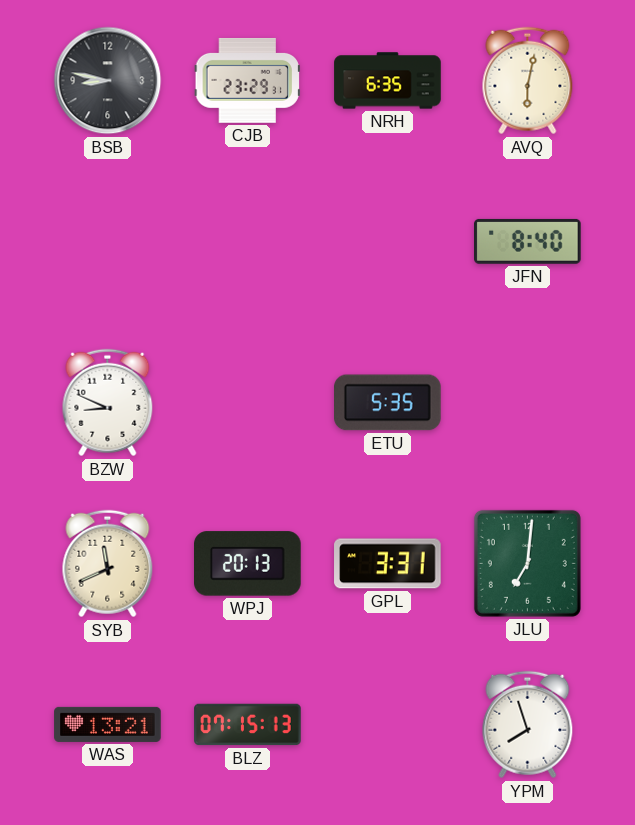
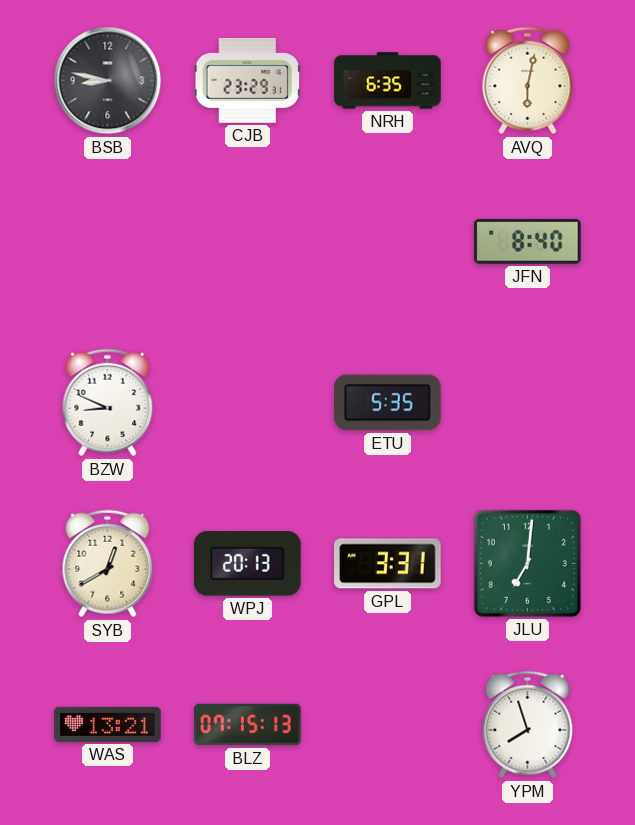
SYB: 11:41 -> 12:40
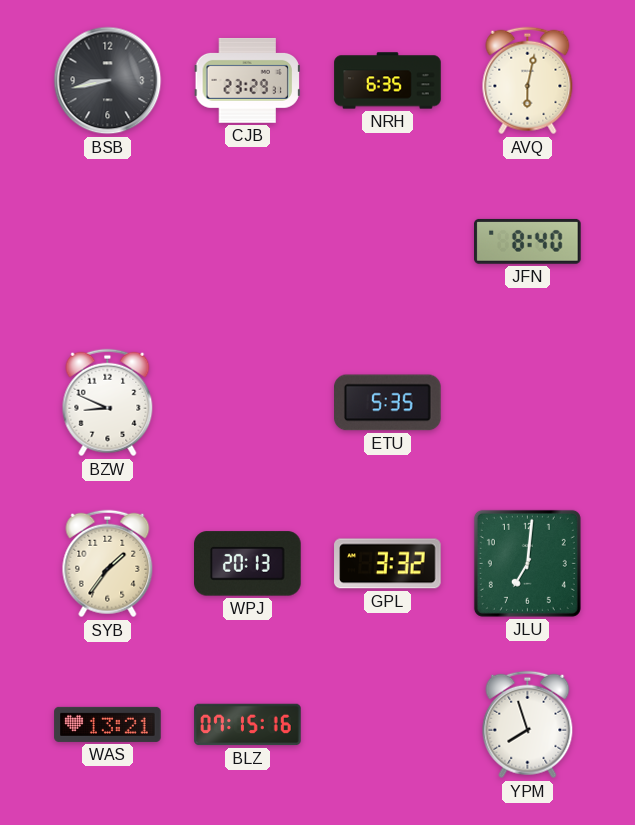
BSB: 8:47 -> 8:43
SYB: 12:40 -> 1:36
GPL: 3:31 -> 3:32
BLZ: 07:15:13 -> 07:15:16
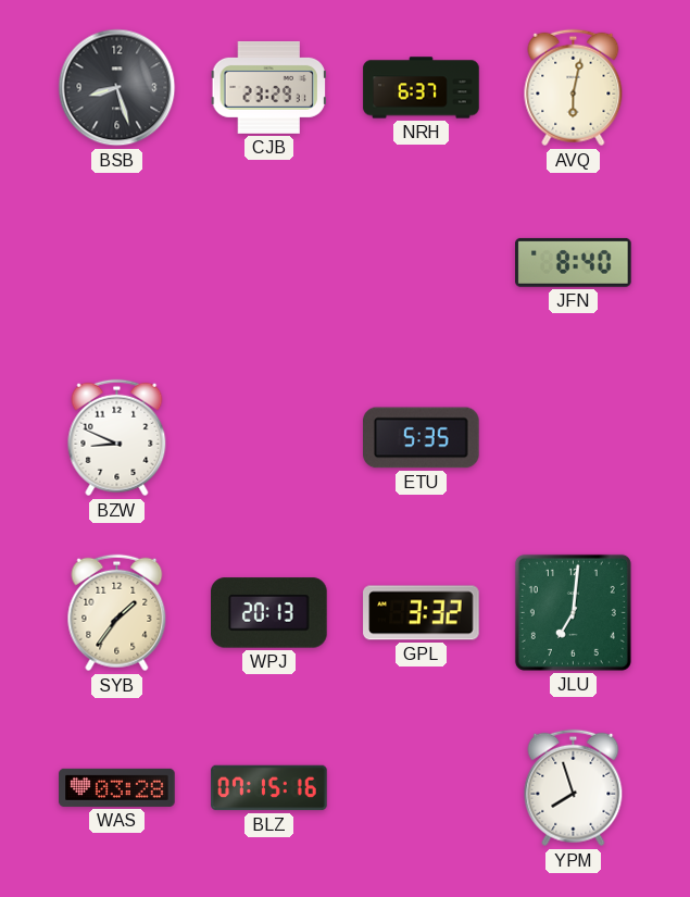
BSB: 8:43 -> 8:27
NRH: 6:35 -> 6:37
WAS: 13:21 -> 03:28
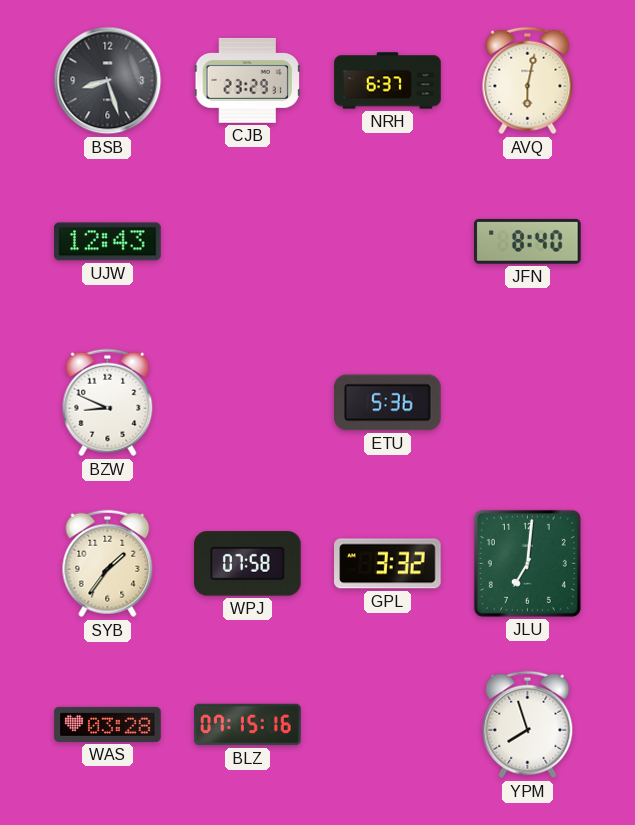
UJW: none -> 12:43
ETU: 5:35 -> 5:36
WPJ: 20:13 -> 07:58
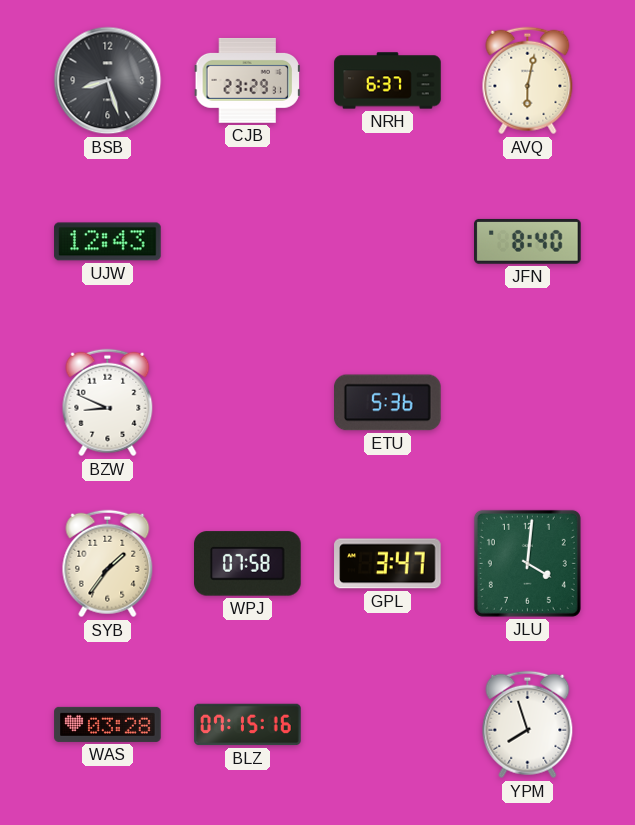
GPL: 3:32 -> 3:47
JLU: 7:01 -> 4:01
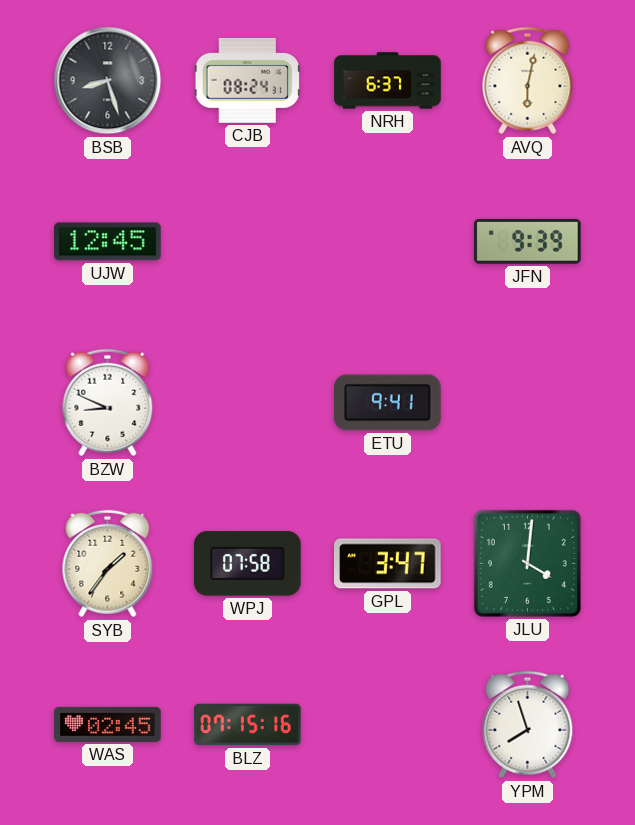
CJB: 23:29 -> 08:24
UJW: 12:43 -> 12:45
JFN: 8:40 -> 9:39
ETU: 5:36 -> 9:41
WAS: 03:28 -> 02:45
